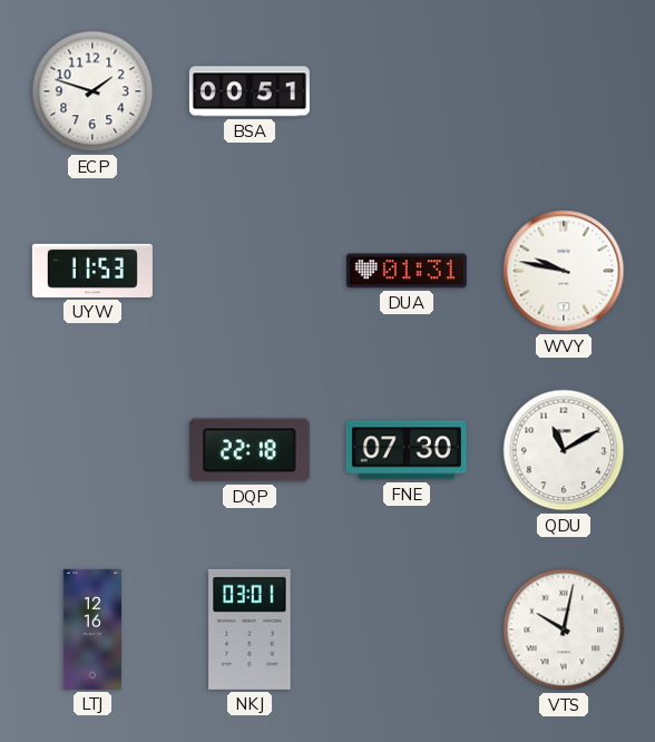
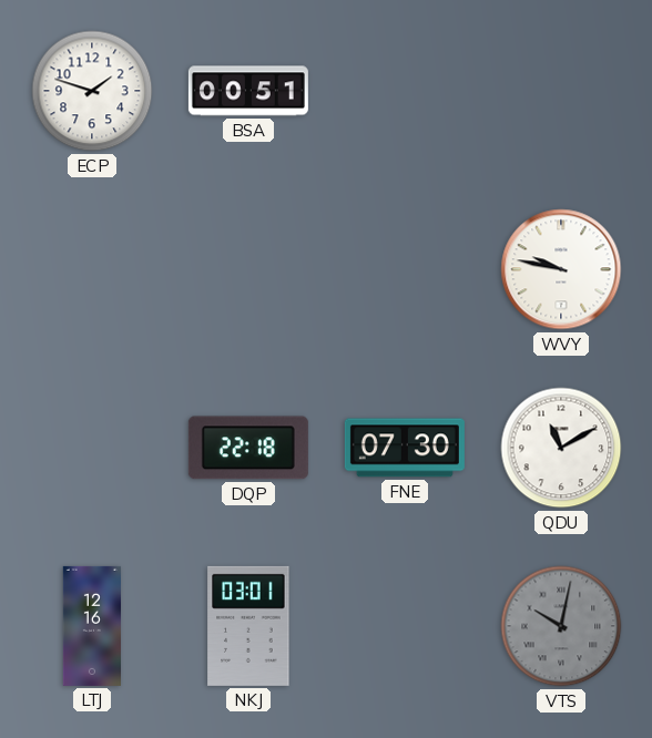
UYW: 11:53 -> none
DUA: 01:31 -> none
VTS dial: white -> grey
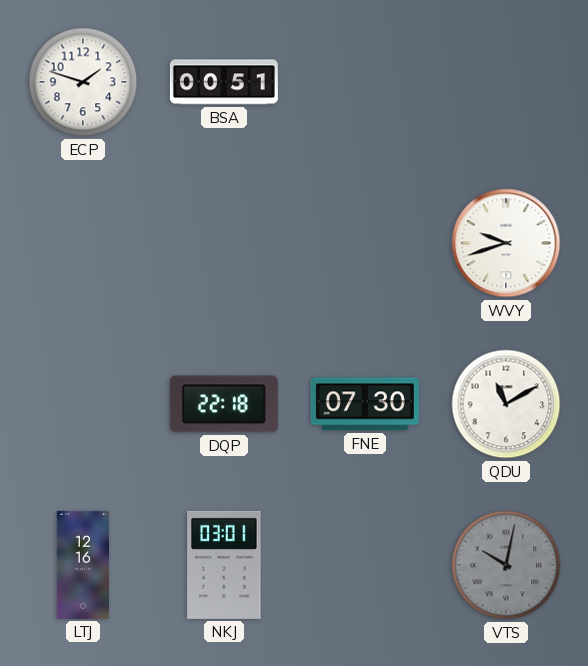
WVY: 9:47 -> 9:42
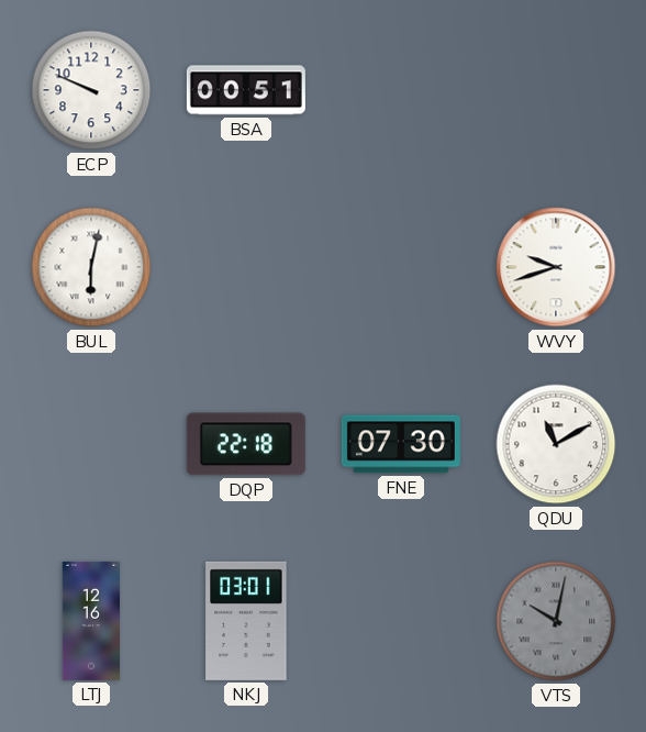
ECP: 1:48 -> 9:49
BUL: none -> 6:02
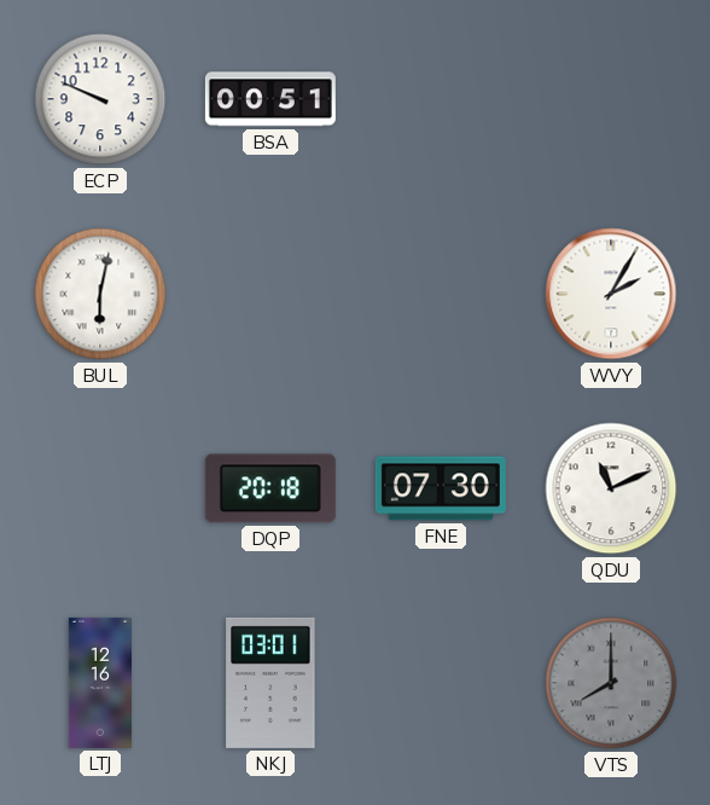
WVY: 9:42 -> 2:05
DQP: 22:18 -> 20:18
QDU: 11:10 -> 11:11
VTS: 10:02 -> 8:00
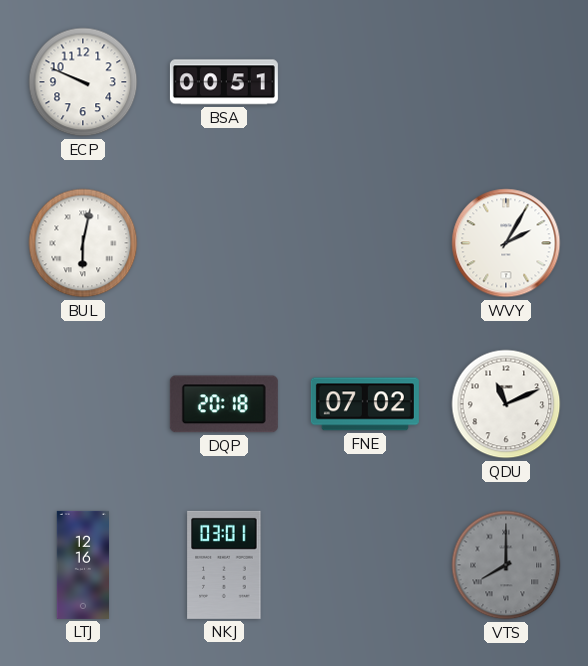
FNE: 07:30 -> 07:02
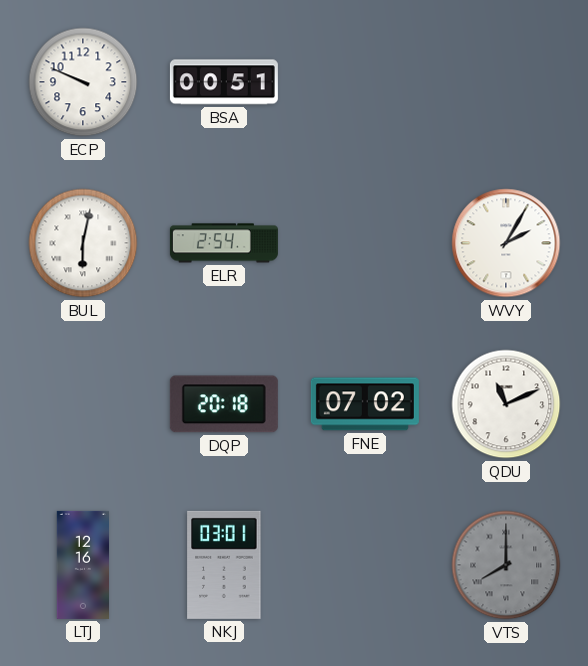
ELR: none -> 2:54
